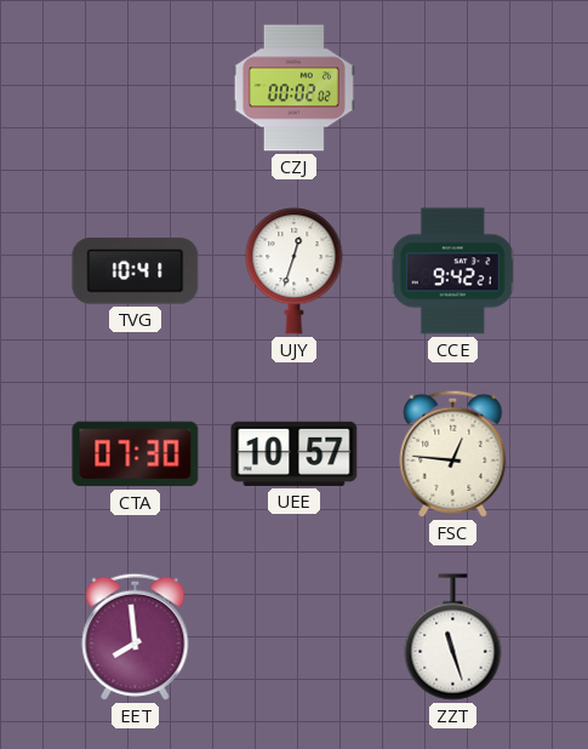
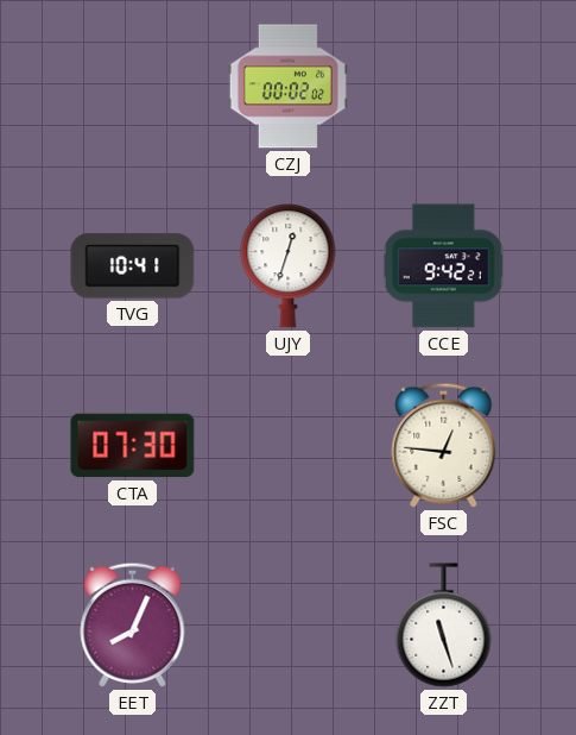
UEE: 10:57 -> none
EET: 7:59 -> 8:04
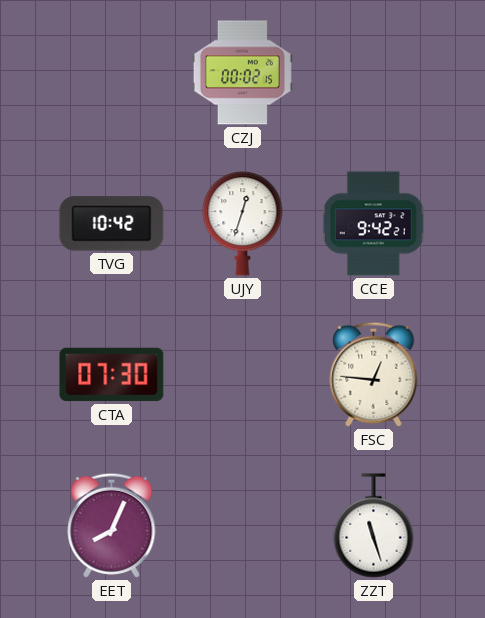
CZJ: 00:02:02 -> 00:02:15
TVG: 10:41 -> 10:42
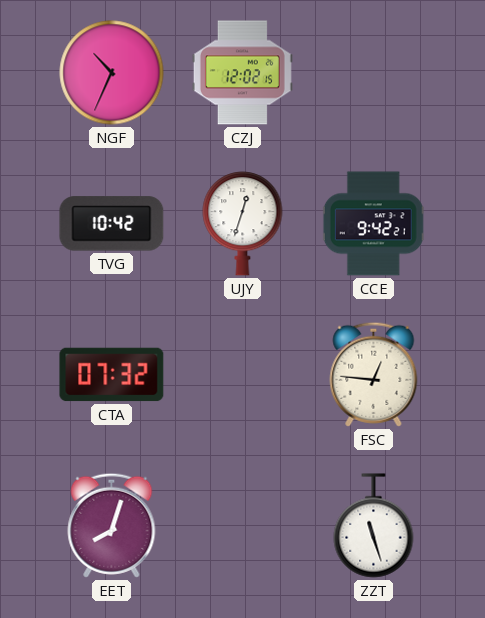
NGF: none -> 10:34
CZJ: 00:02 -> 12:02
CTA: 07:30 -> 07:32
EET: 8:04 -> 8:03
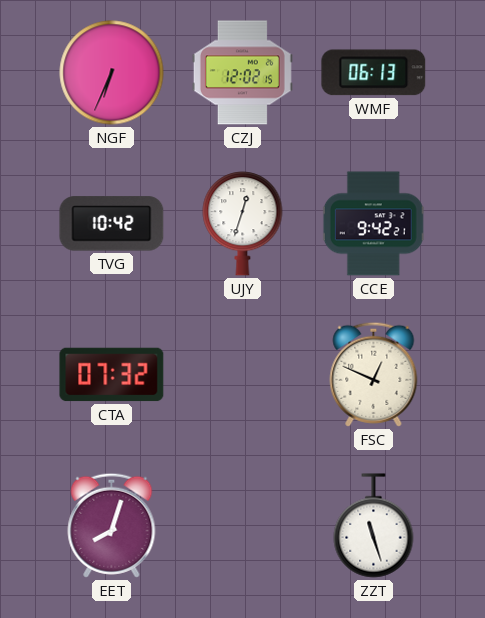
NGF: 10:34 -> 6:34
WMF: none -> 06:13
FSC: 12:46 -> 12:49
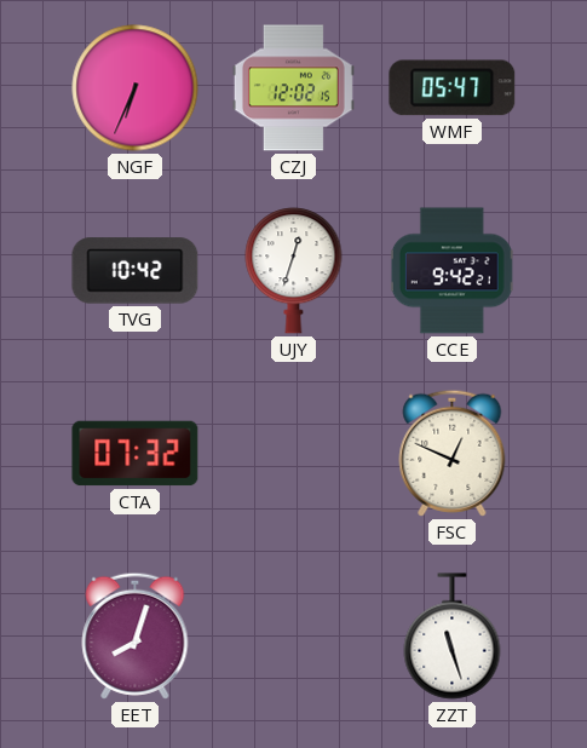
WMF: 06:13 -> 05:47
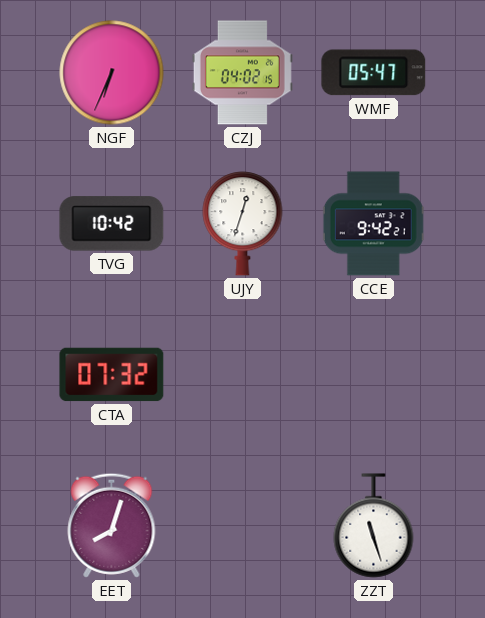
CZJ: 12:02 -> 04:02
FSC: 12:49 -> none
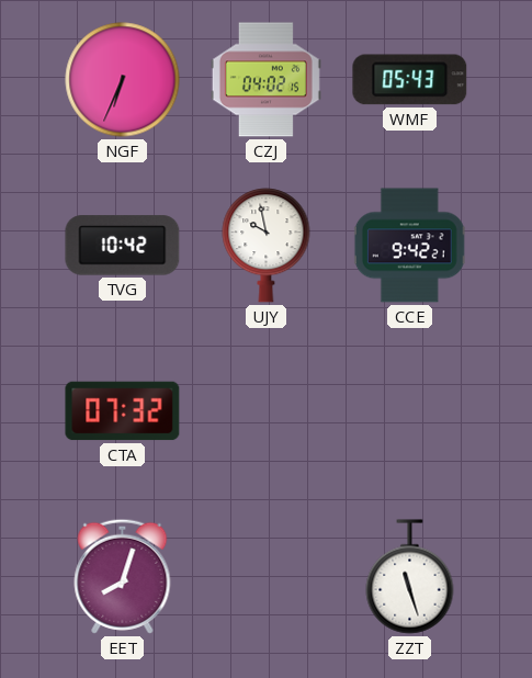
WMF: 05:47 -> 05:43
UJY: 12:33 -> 9:58
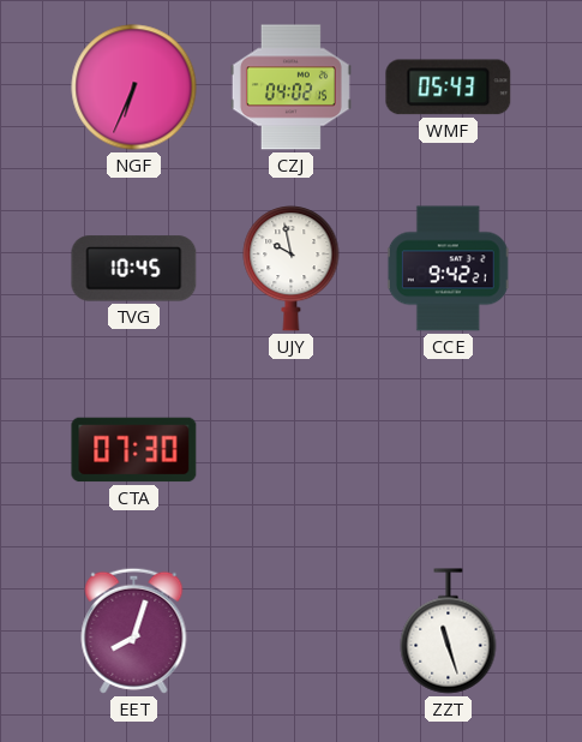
TVG: 10:42 -> 10:45
CTA: 07:32 -> 07:30
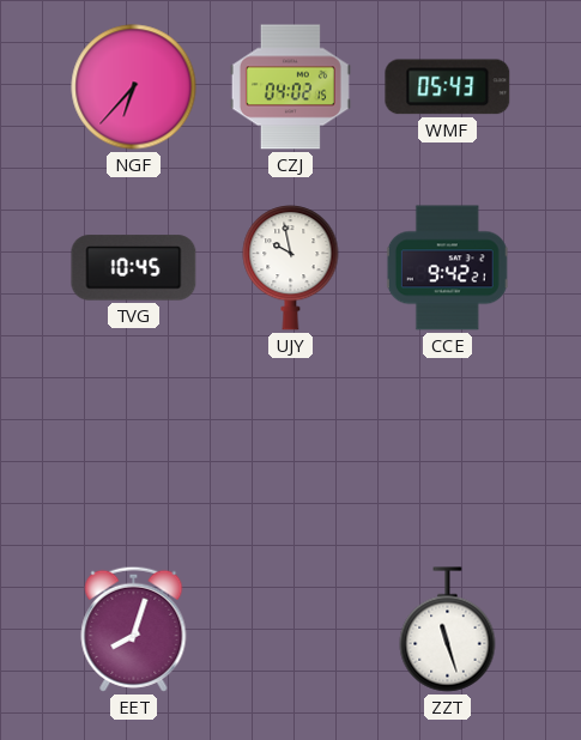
NGF: 6:34 -> 6:37
CTA: 07:30 -> none
